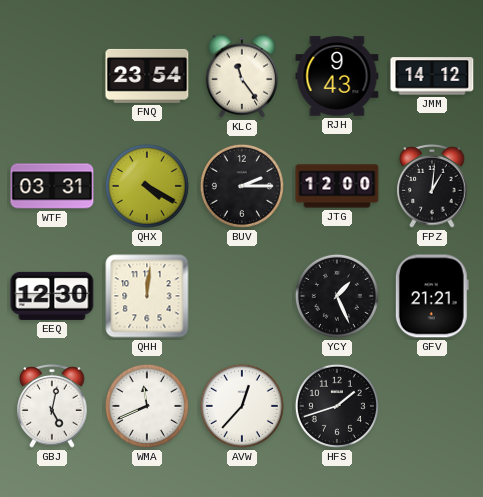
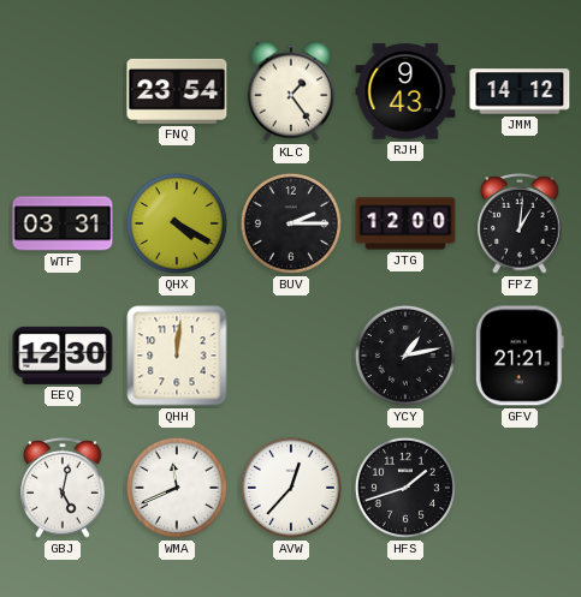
KLC: 11:24 -> 1:24
YCY: 1:26 -> 1:13
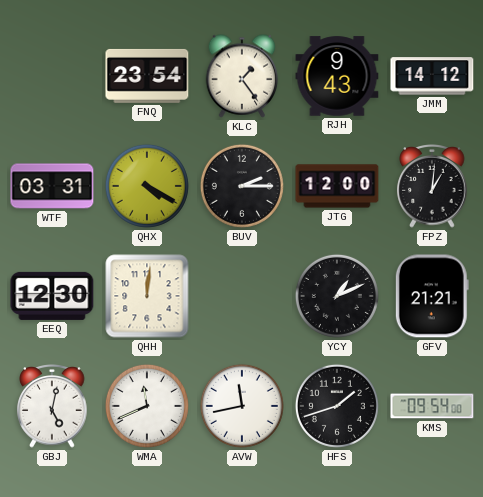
YCY: 1:13 -> 1:11
AVW: 12:37 -> 11:43
KMS: none -> 09:54
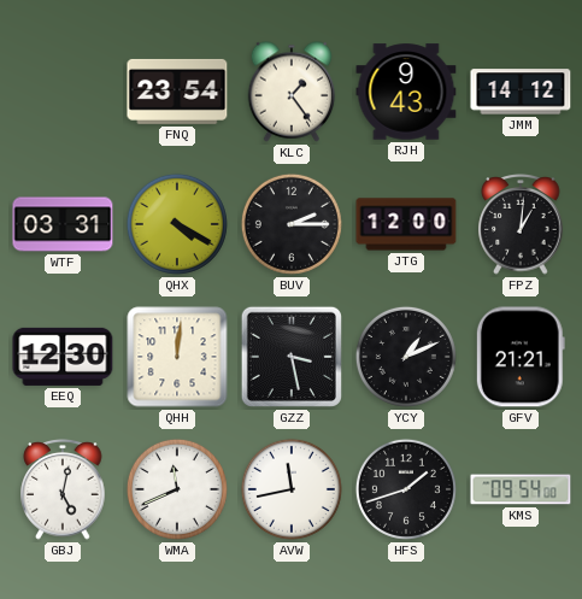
GZZ: none -> 3:28
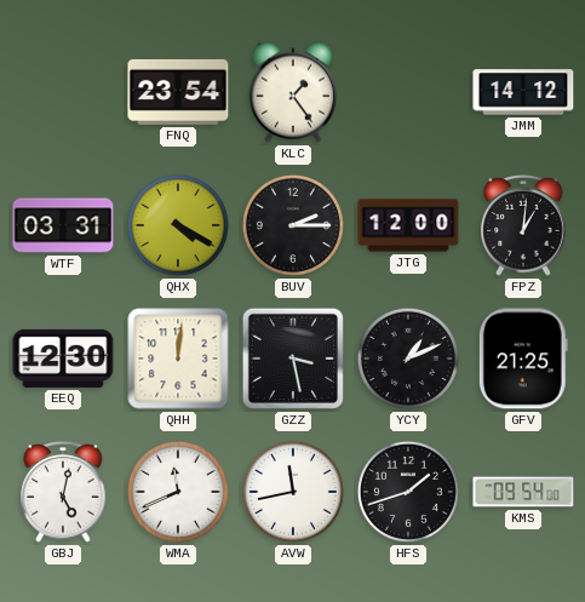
RJH: 9:43 -> none
GFV: 21:21 -> 21:25
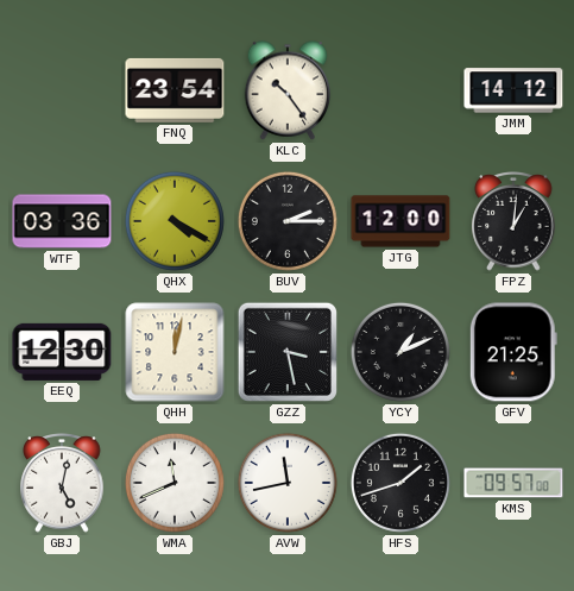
KLC: 1:24 -> 10:24
WTF: 03:31 -> 03:36
QHH: 12:01 -> 12:02
KMS: 09:54 -> 09:57
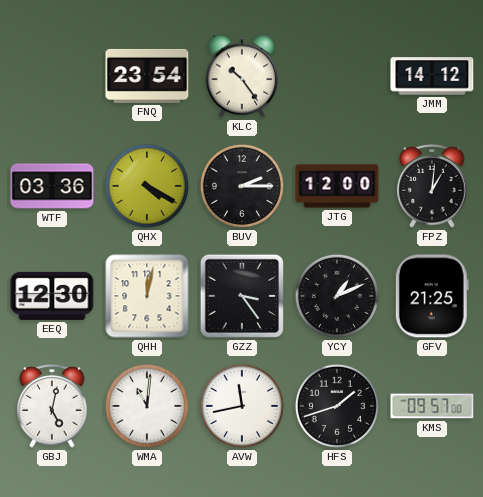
GZZ: 3:28 -> 3:24
WMA: 11:41 -> 11:01
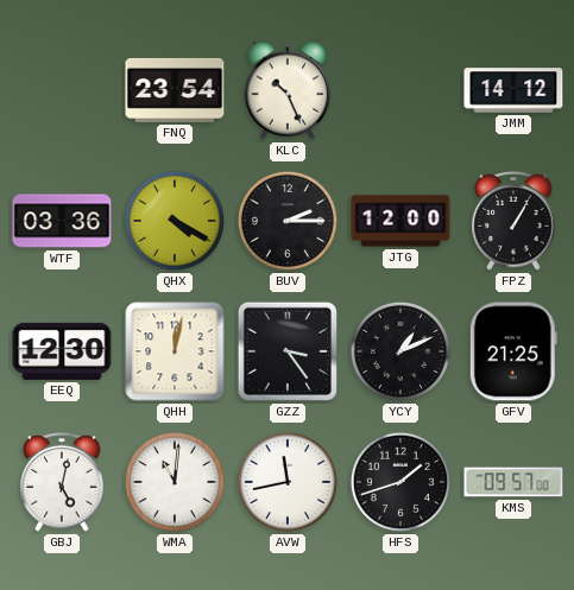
KLC: 10:24 -> 10:26
FPZ: 1:01 -> 1:05
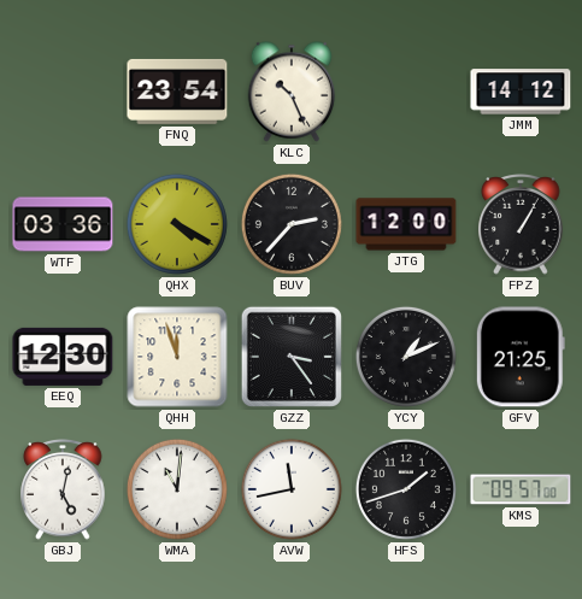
BUV: 2:15 -> 2:37
QHH: 12:02 -> 11:57
